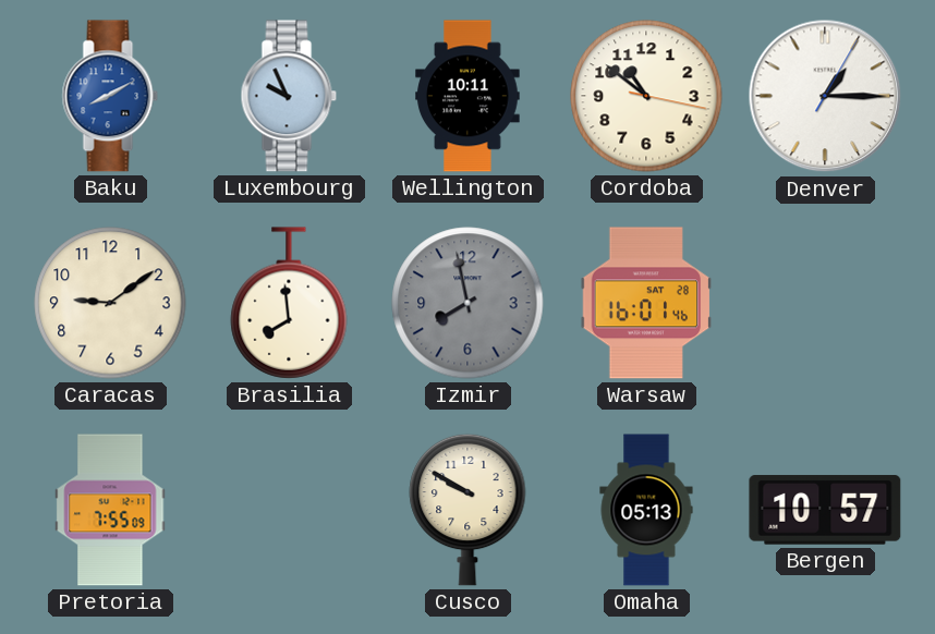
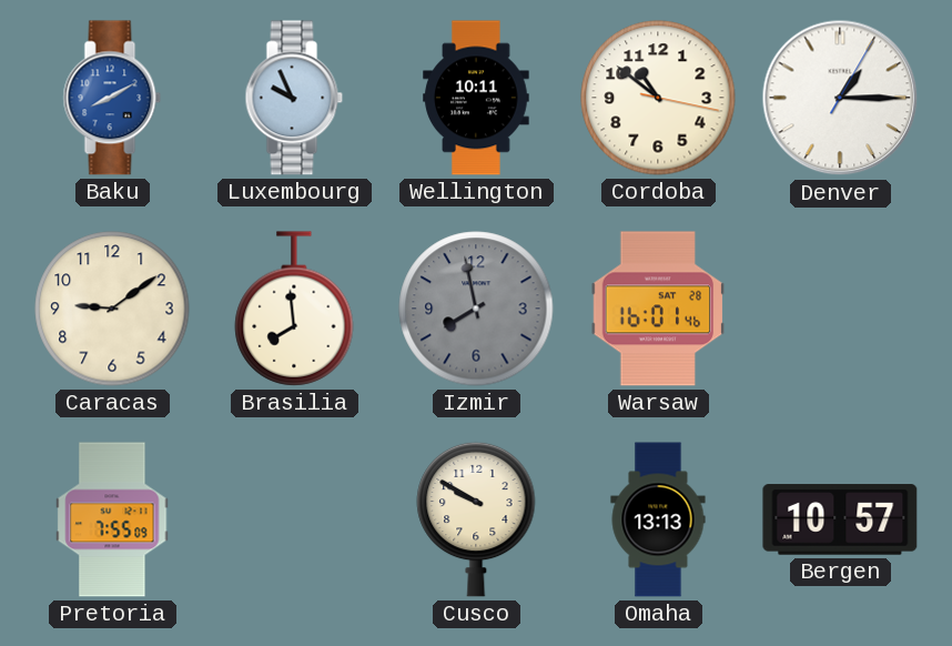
Omaha: 05:13 -> 13:13
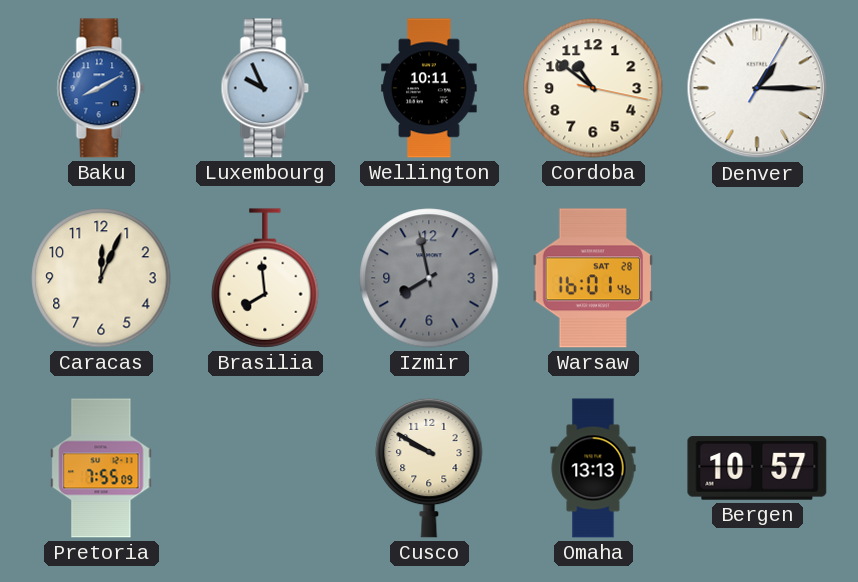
Caracas: 9:09 -> 12:04
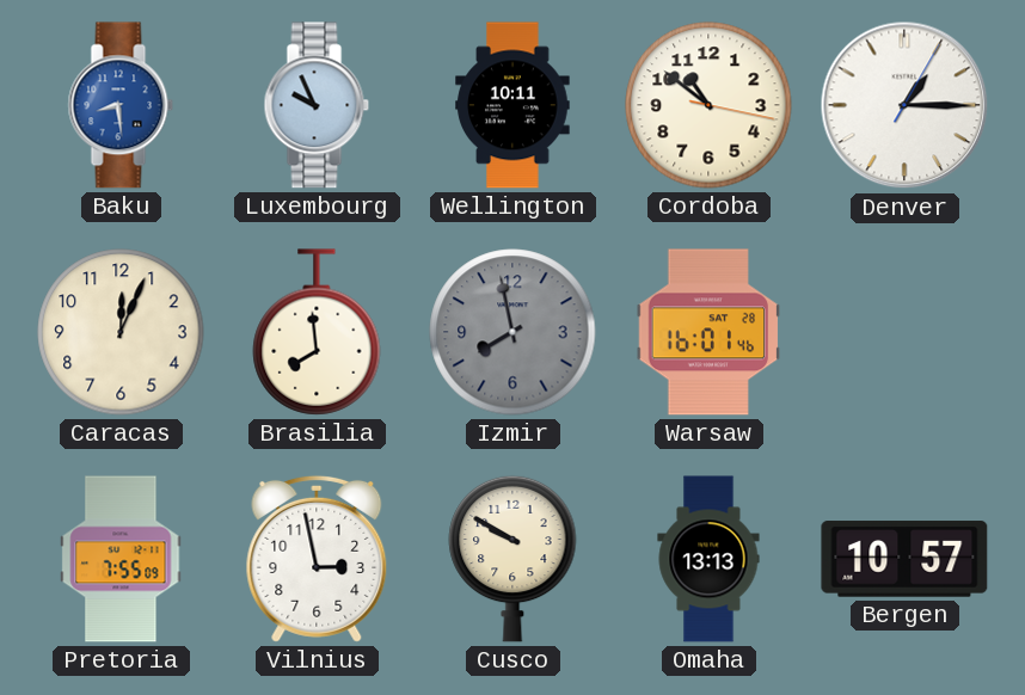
Baku: 8:10 -> 8:29
Vilnius: none -> 2:58
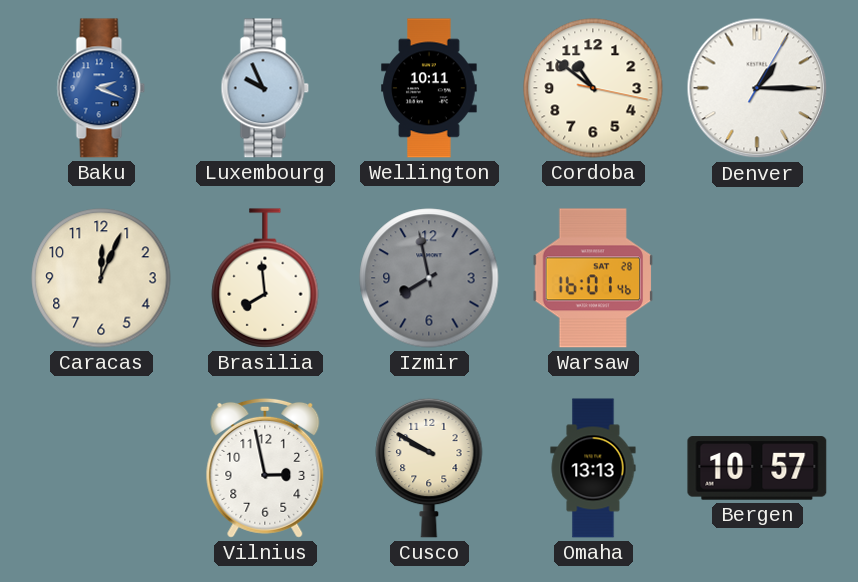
Baku: 8:29 -> 2:19
Pretoria: 7:55 -> none
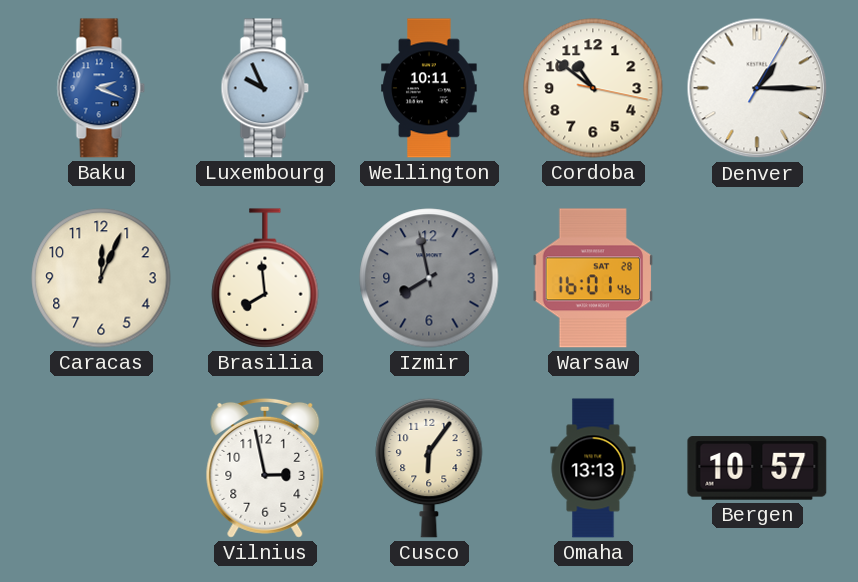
Cusco: 9:50 -> 6:06
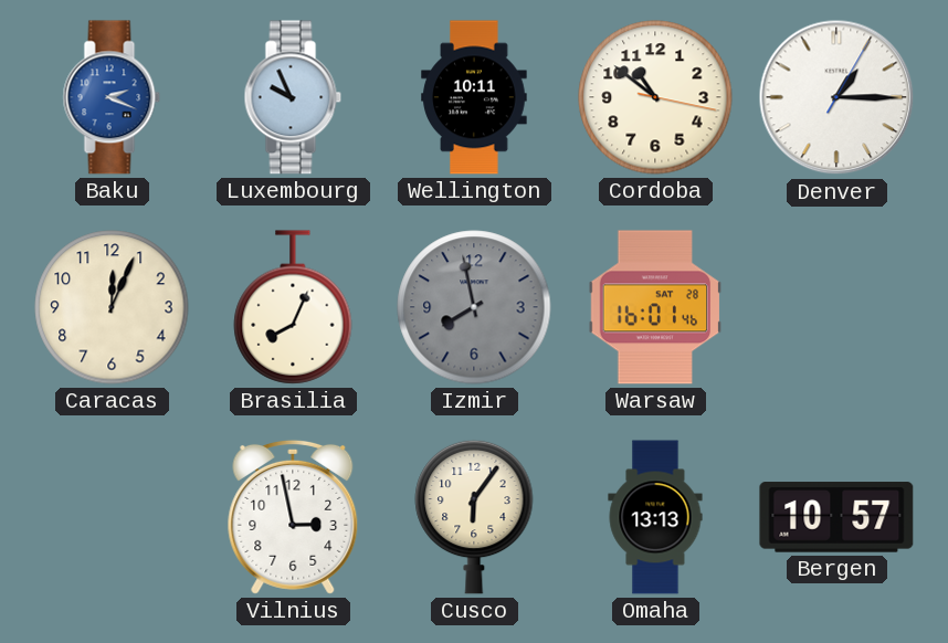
Brasilia: 7:59 -> 8:04
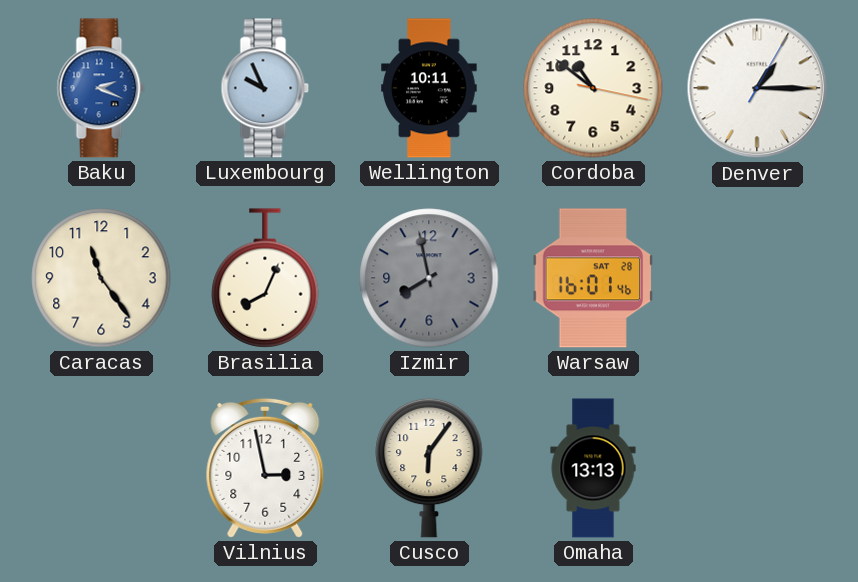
Caracas: 12:04 -> 11:24
Bergen: 10:57 -> none
